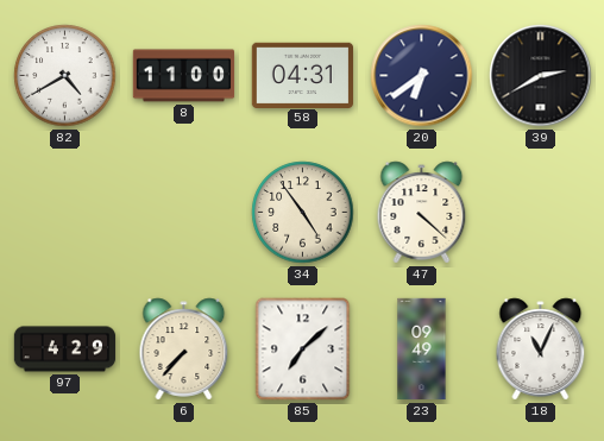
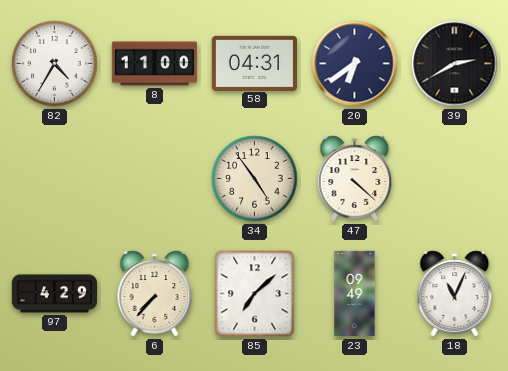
82: 4:40 -> 4:35
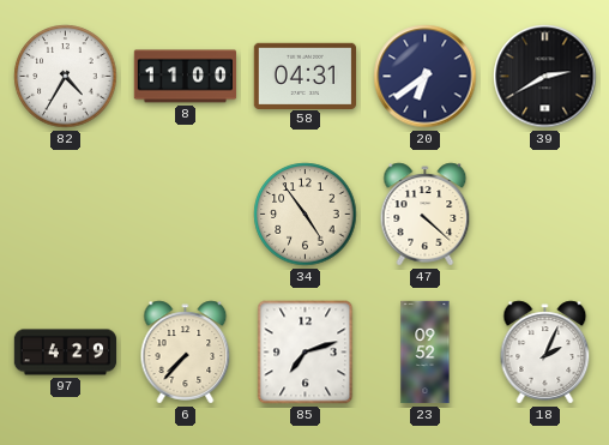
85: 7:08 -> 7:12
23: 09:49 -> 09:52
18: 11:04 -> 2:04
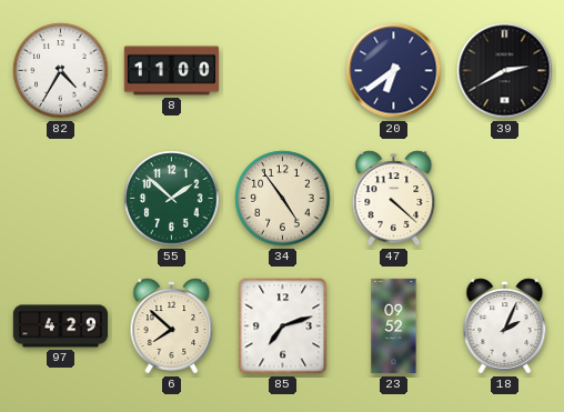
58: 04:31 -> none
55: none -> 1:52
6: 7:37 -> 7:52
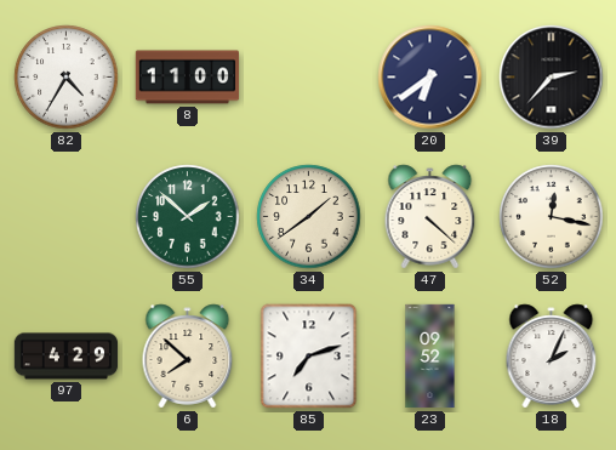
39: 2:40 -> 2:37
34: 4:54 -> 1:39
52: none -> 12:17
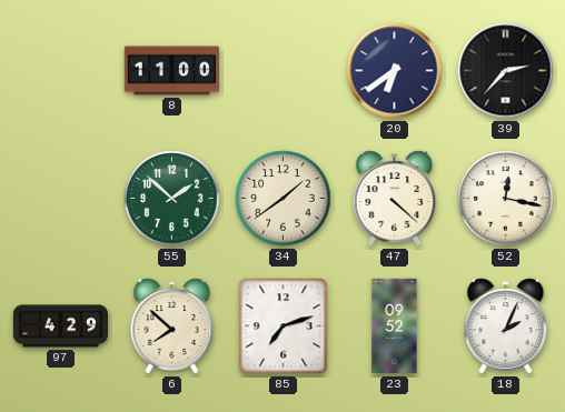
82: 4:35 -> none
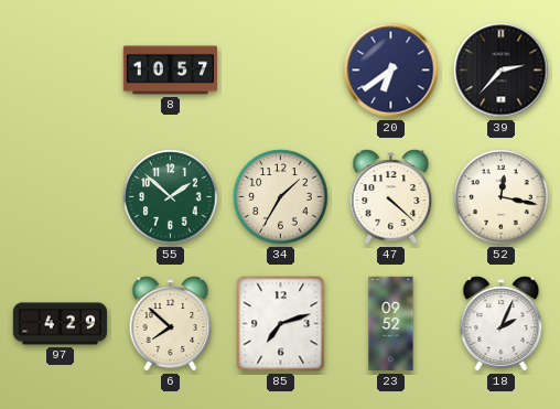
8: 11:00 -> 10:57
34: 1:39 -> 1:35
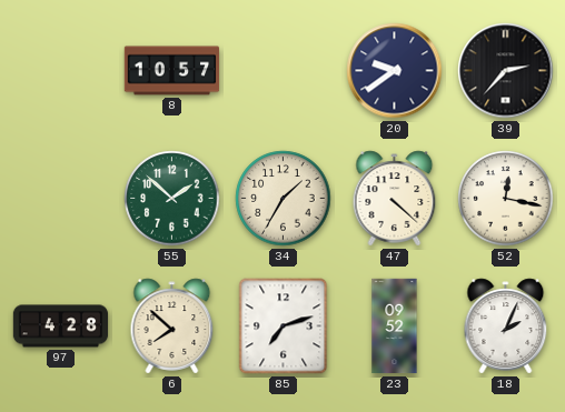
20: 6:39 -> 9:39
97: 4:29 -> 4:28
